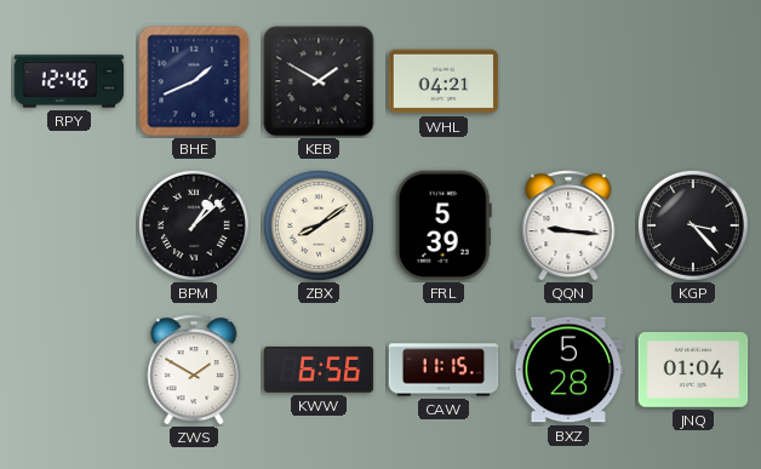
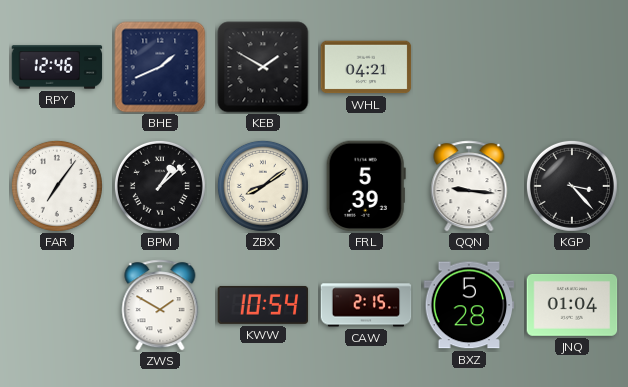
FAR: none -> 7:06
KWW: 6:56 -> 10:54
CAW: 11:15 -> 2:15
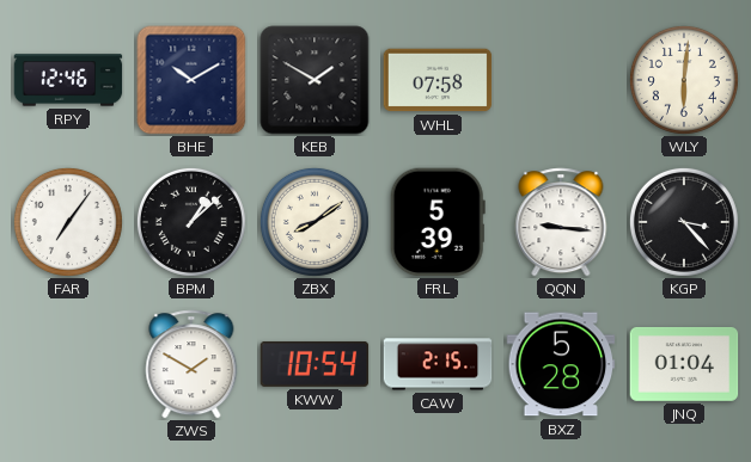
BHE: 1:41 -> 10:10
WHL: 04:21 -> 07:58
WLY: none -> 6:01
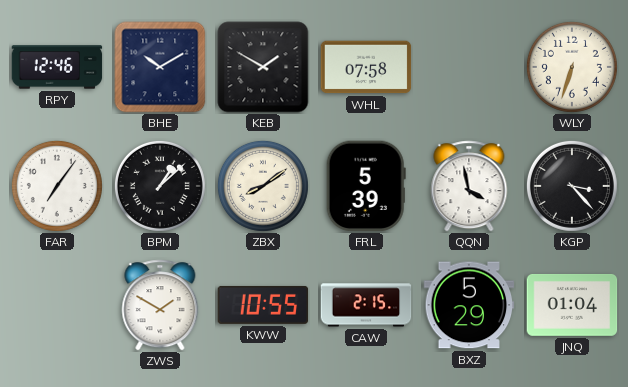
WLY: 6:01 -> 6:33
QQN: 9:16 -> 3:58
KWW: 10:54 -> 10:55
BXZ: 5:28 -> 5:29
